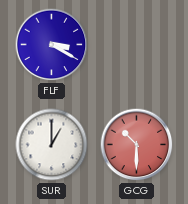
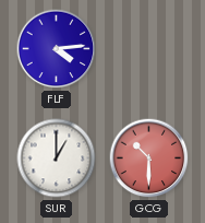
FLF: 3:20 -> 4:14
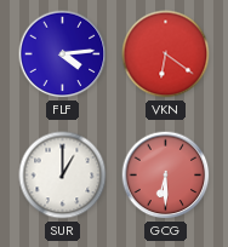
VKN: none -> 6:21
GCG: 10:30 -> 6:30
